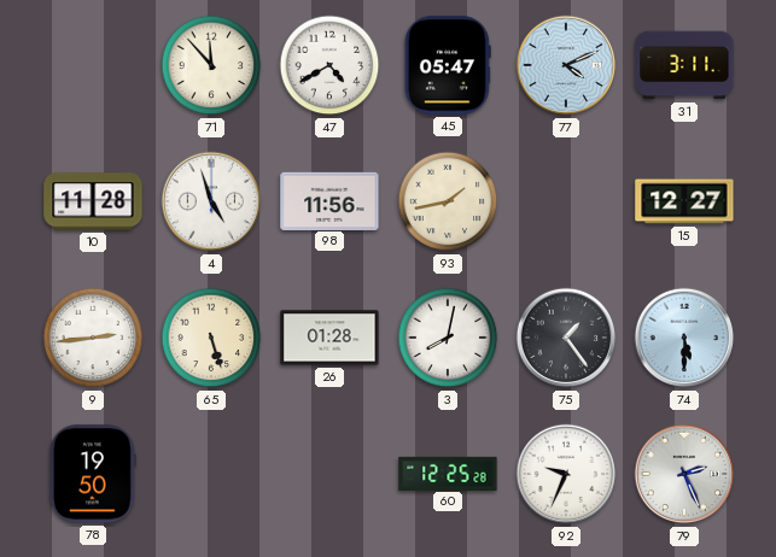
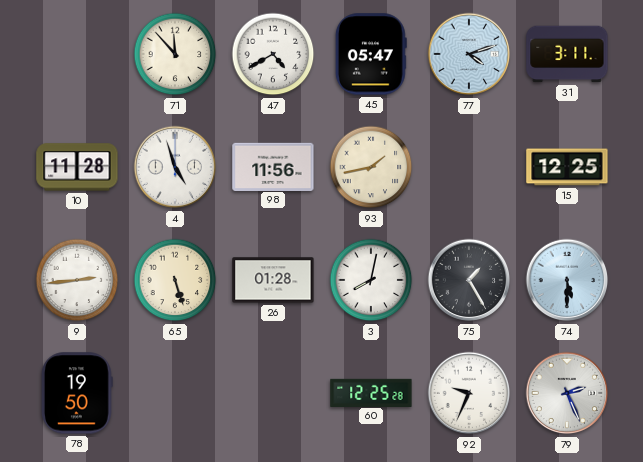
77: 4:11 -> 4:12
15: 12:27 -> 12:25
75: 1:24 -> 1:25
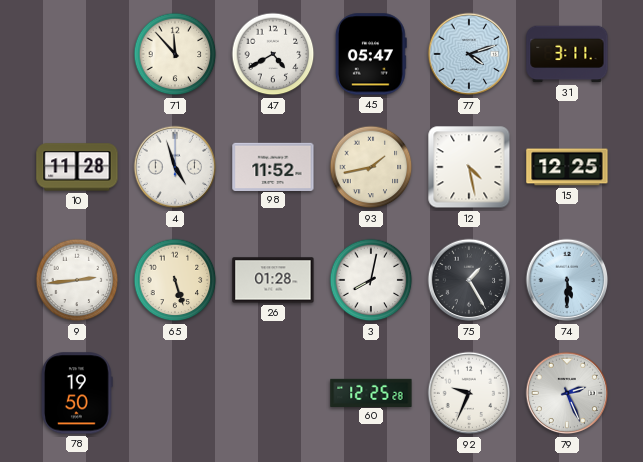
98: 11:56 -> 11:52
12: none -> 4:28
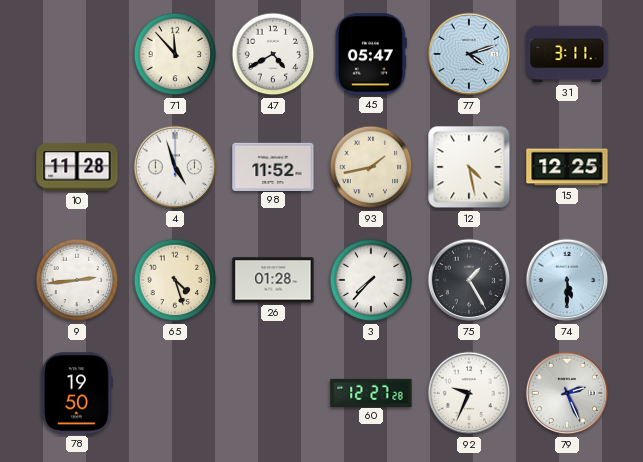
65: 5:27 -> 4:27
3: 8:02 -> 7:37
60: 12:25 -> 12:27
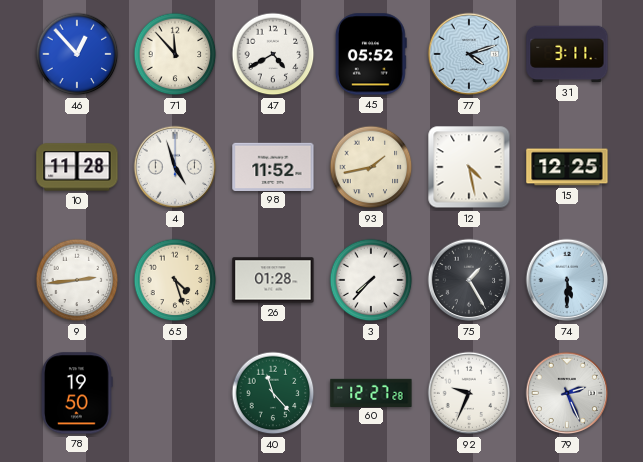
46: none -> 12:53
45: 05:47 -> 05:52
40: none -> 11:23
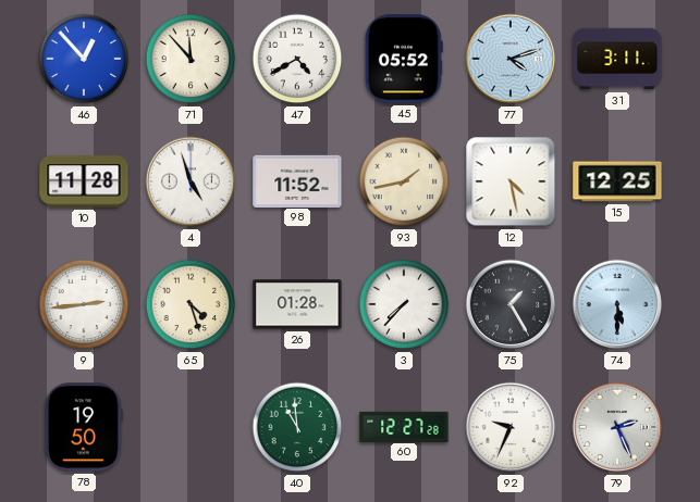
40: 11:23 -> 10:59
